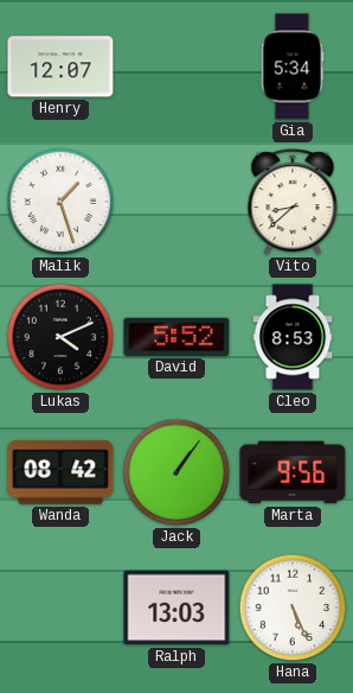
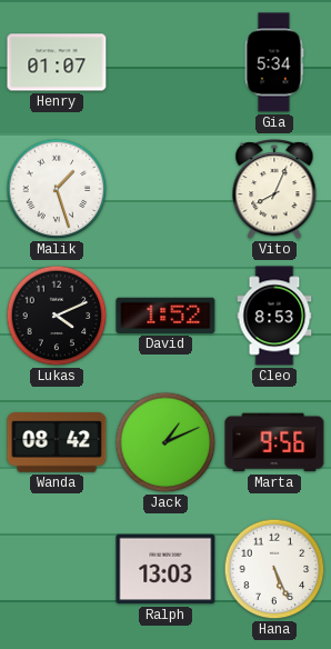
Henry: 12:07 -> 01:07
Vito: 8:38 -> 8:04
David: 5:52 -> 1:52
Jack: 1:06 -> 1:11
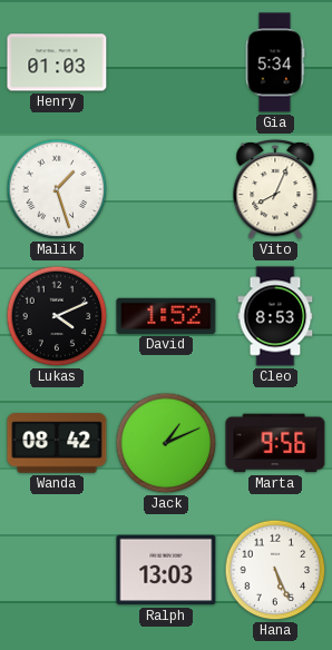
Henry: 01:07 -> 01:03
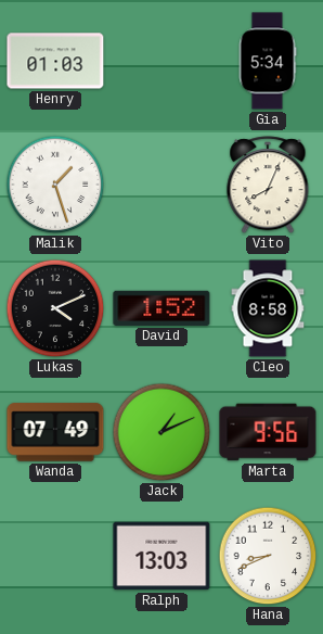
Cleo: 8:53 -> 8:58
Wanda: 08:42 -> 07:49
Hana: 5:26 -> 8:41
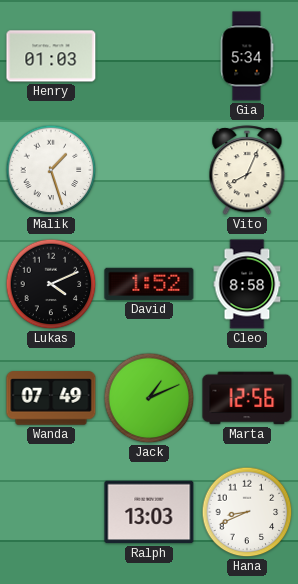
Marta: 9:56 -> 12:56
